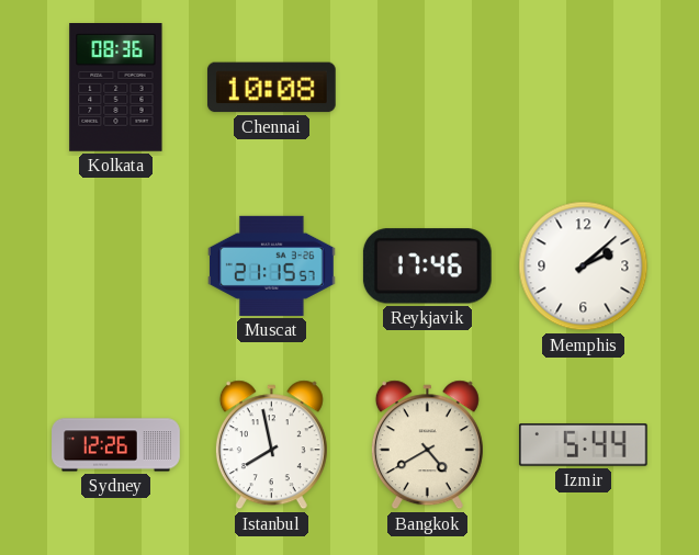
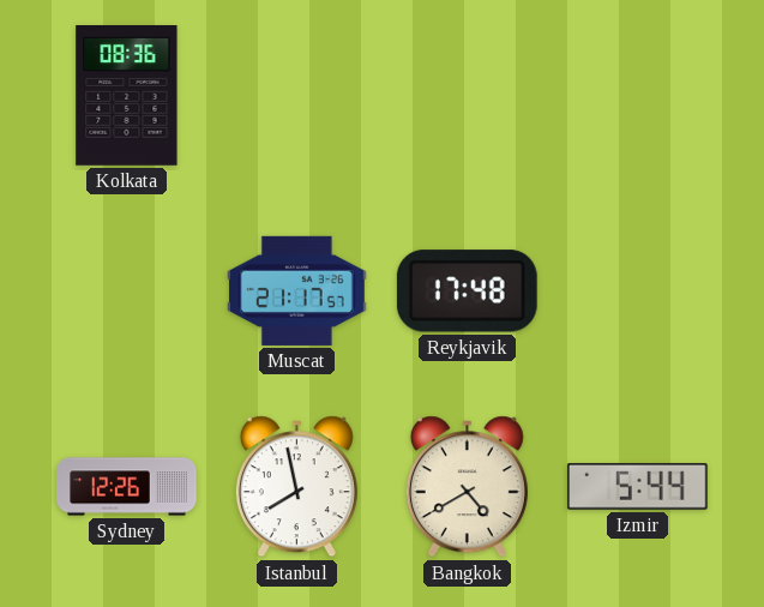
Chennai: 10:08 -> none
Muscat: 21:15 -> 21:17
Reykjavik: 17:46 -> 17:48
Memphis: 2:08 -> none
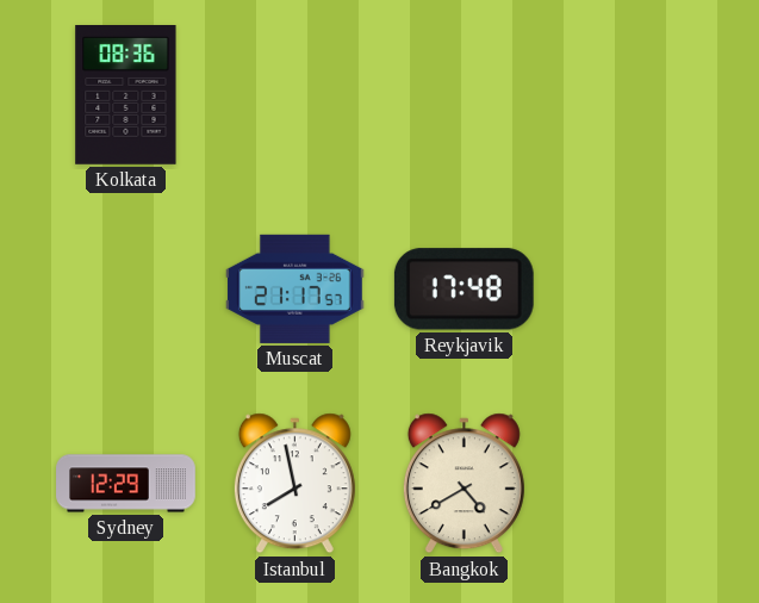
Sydney: 12:26 -> 12:29
Izmir: 5:44 -> none
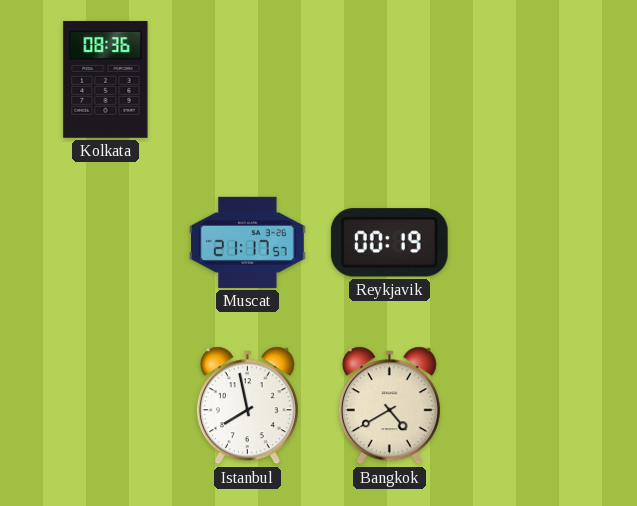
Reykjavik: 17:48 -> 00:19
Sydney: 12:29 -> none
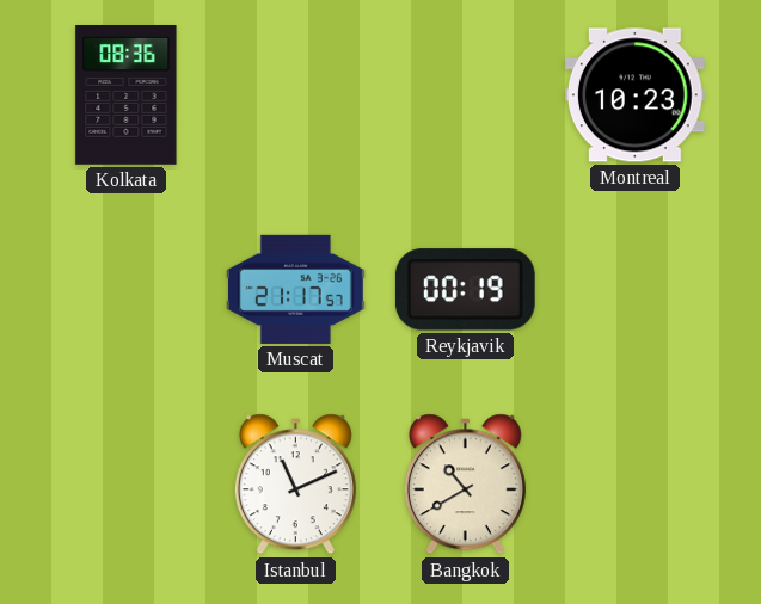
Montreal: none -> 10:23
Istanbul: 7:58 -> 11:11
Bangkok: 4:40 -> 10:40
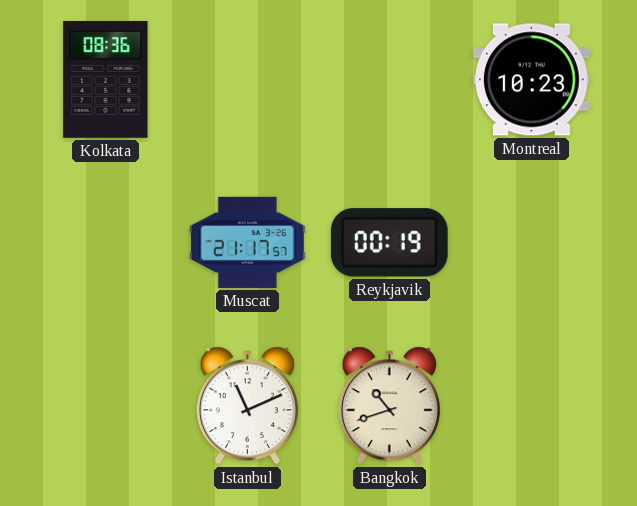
Bangkok: 10:40 -> 10:42
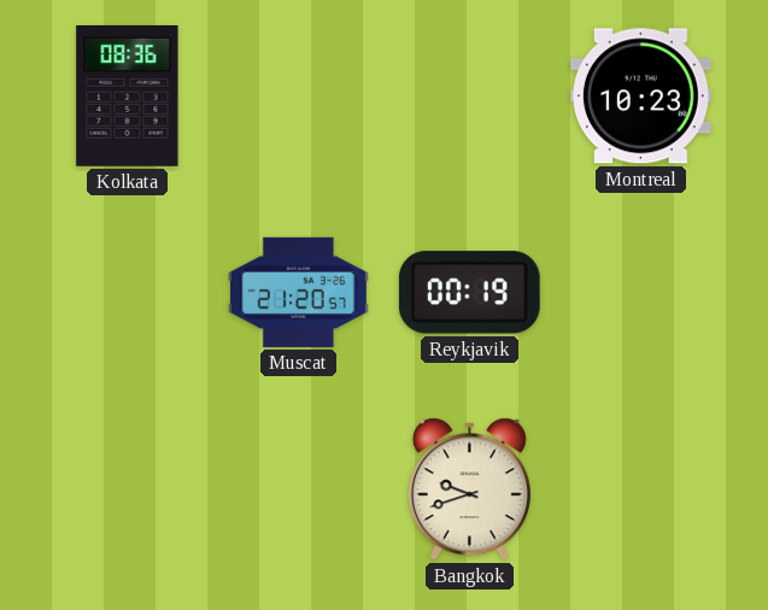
Muscat: 21:17 -> 21:20
Istanbul: 11:11 -> none
Bangkok: 10:42 -> 9:42
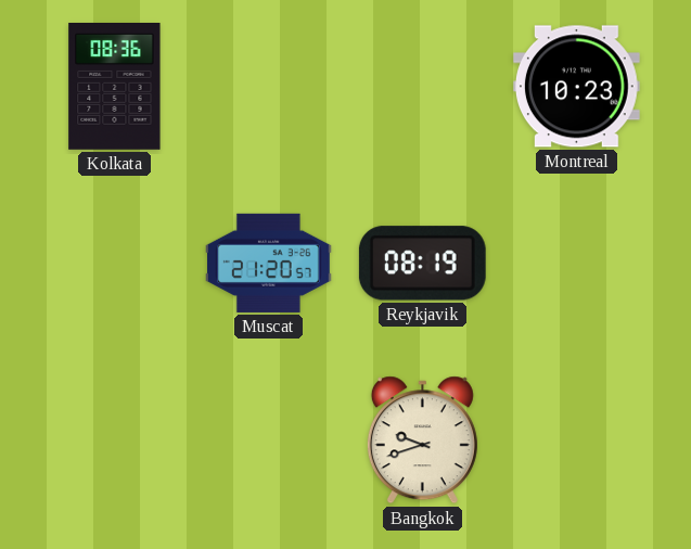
Reykjavik: 00:19 -> 08:19
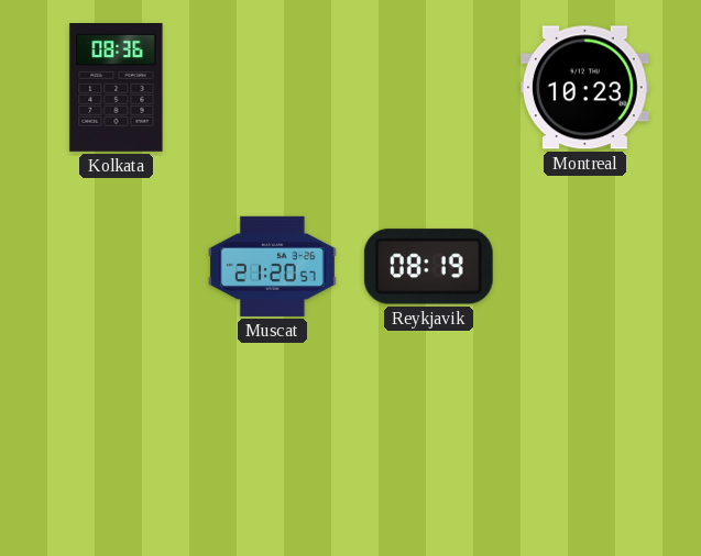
Bangkok: 9:42 -> none
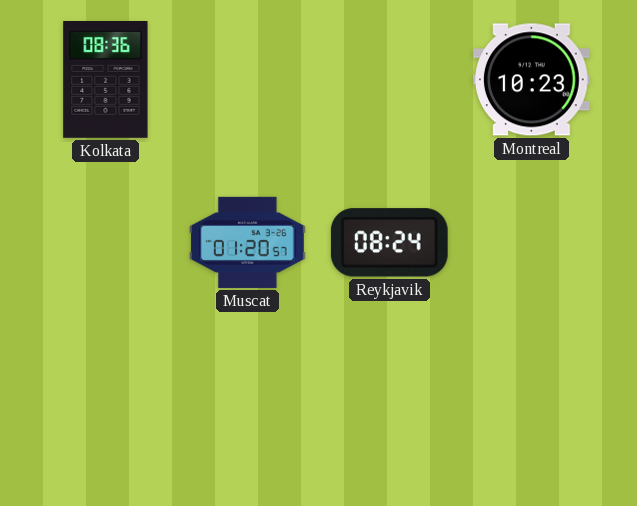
Muscat: 21:20 -> 01:20
Reykjavik: 08:19 -> 08:24
